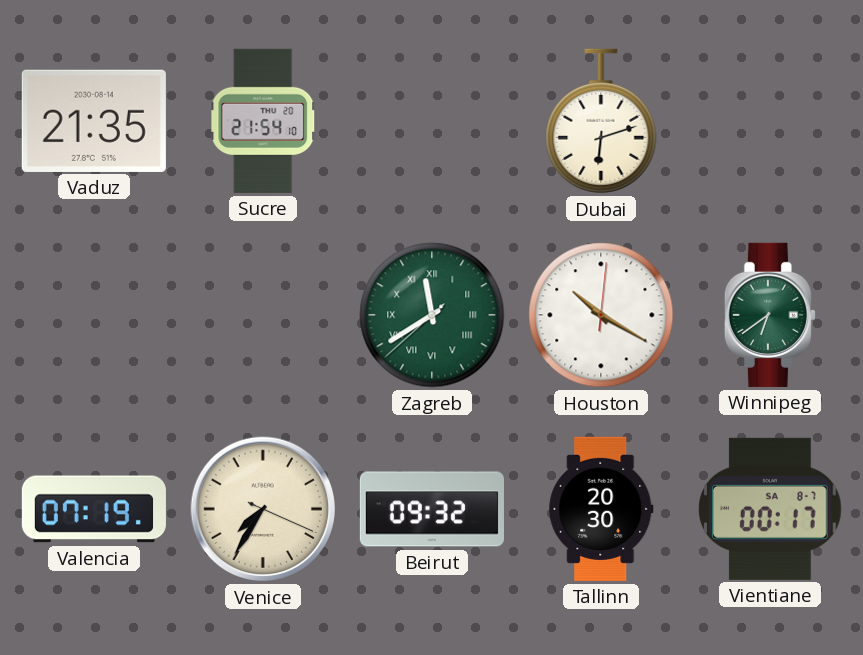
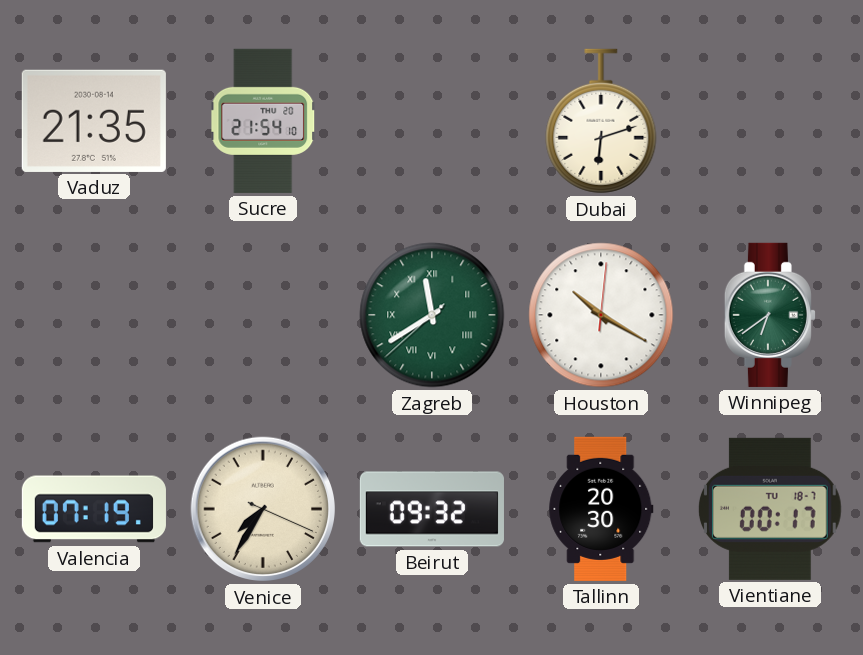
Vientiane date: SA 8-7 -> TU 18-7
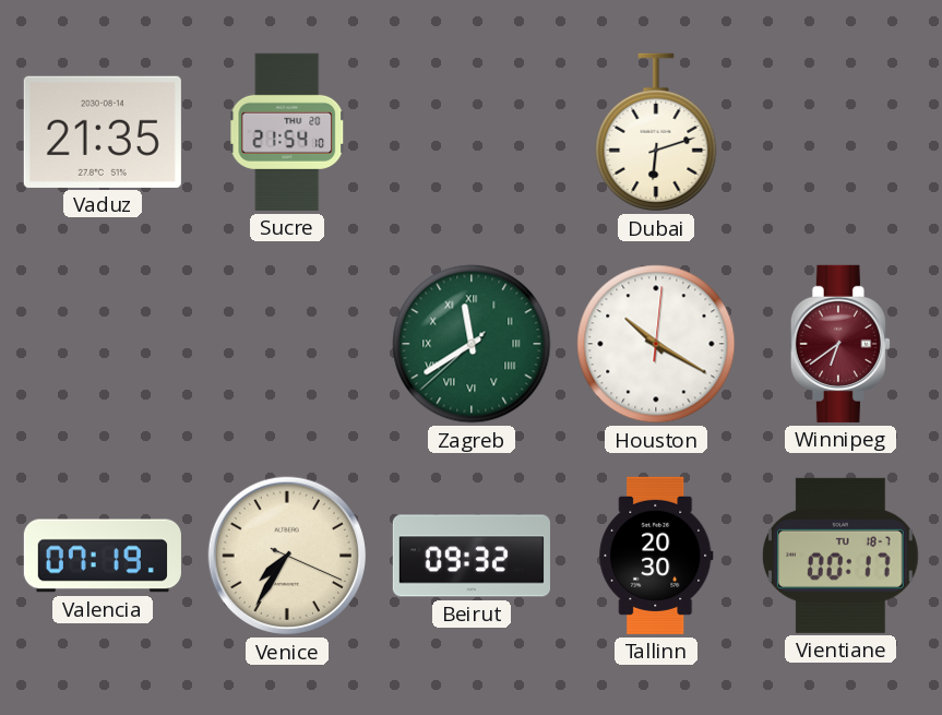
Winnipeg dial: green -> burgundy
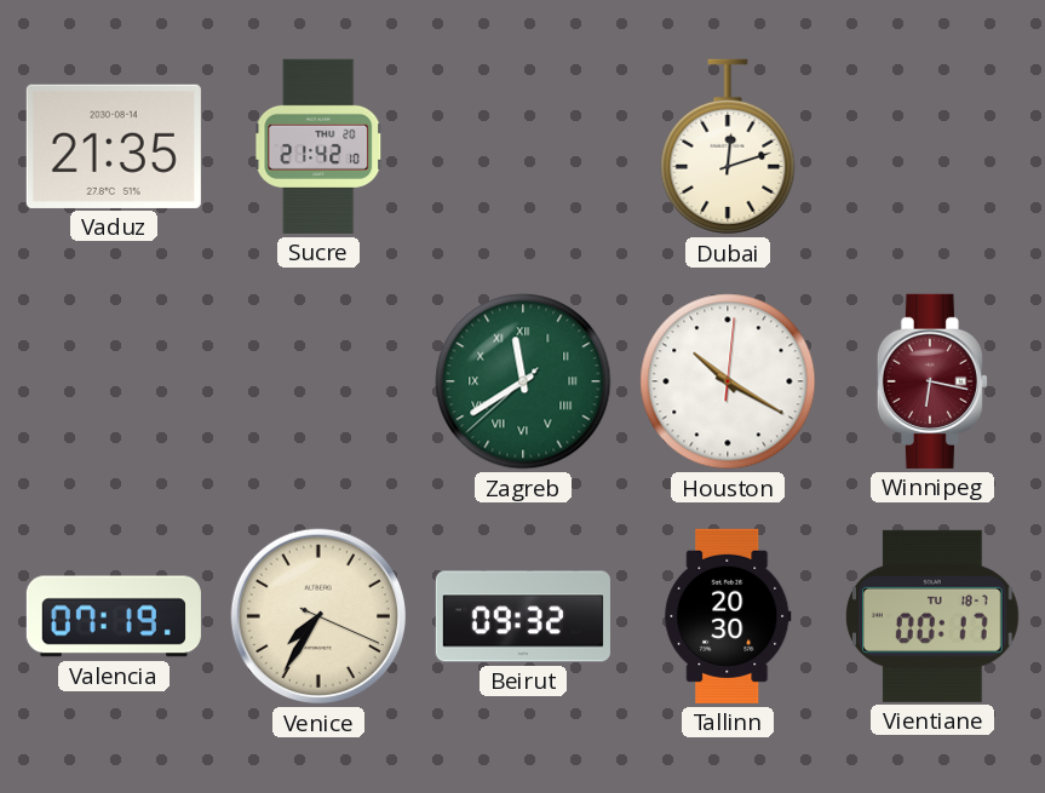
Sucre: 21:54 -> 21:42
Dubai: 6:12 -> 12:12
Winnipeg: 6:39 -> 6:17
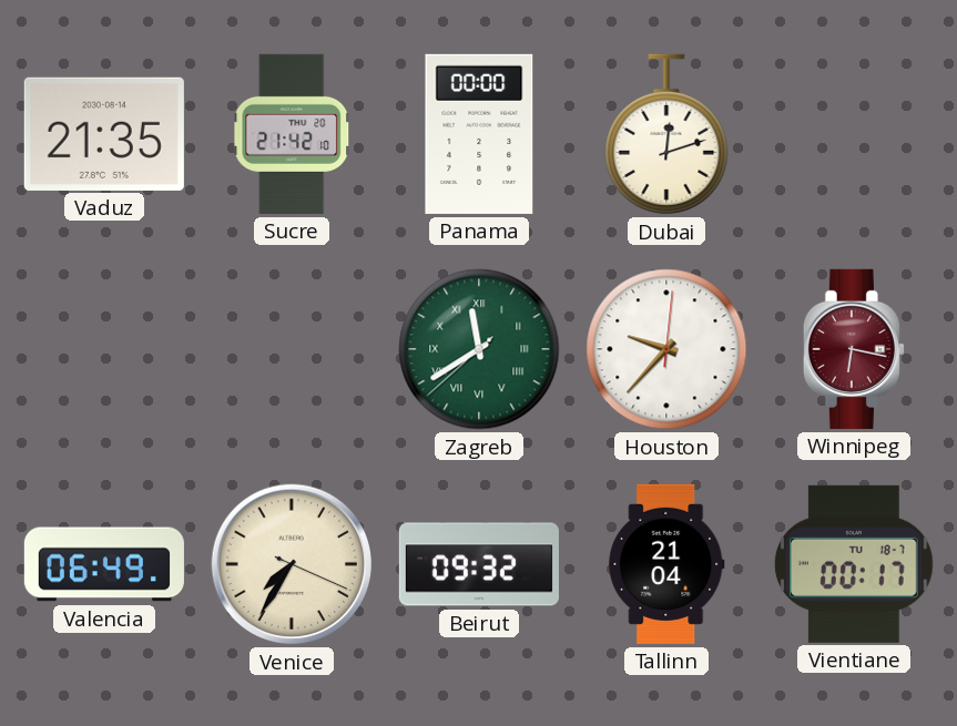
Panama: none -> 00:00
Houston: 10:20 -> 9:37
Valencia: 07:19 -> 06:49
Tallinn: 20:30 -> 21:04
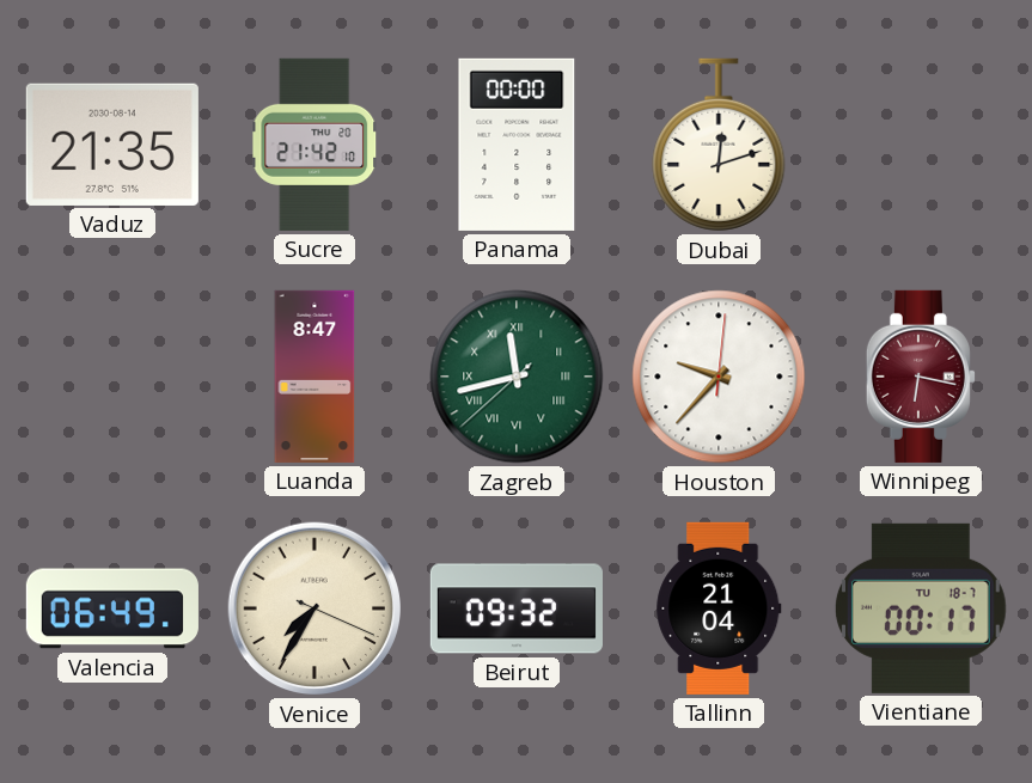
Luanda: none -> 8:47
Zagreb: 11:39 -> 11:42
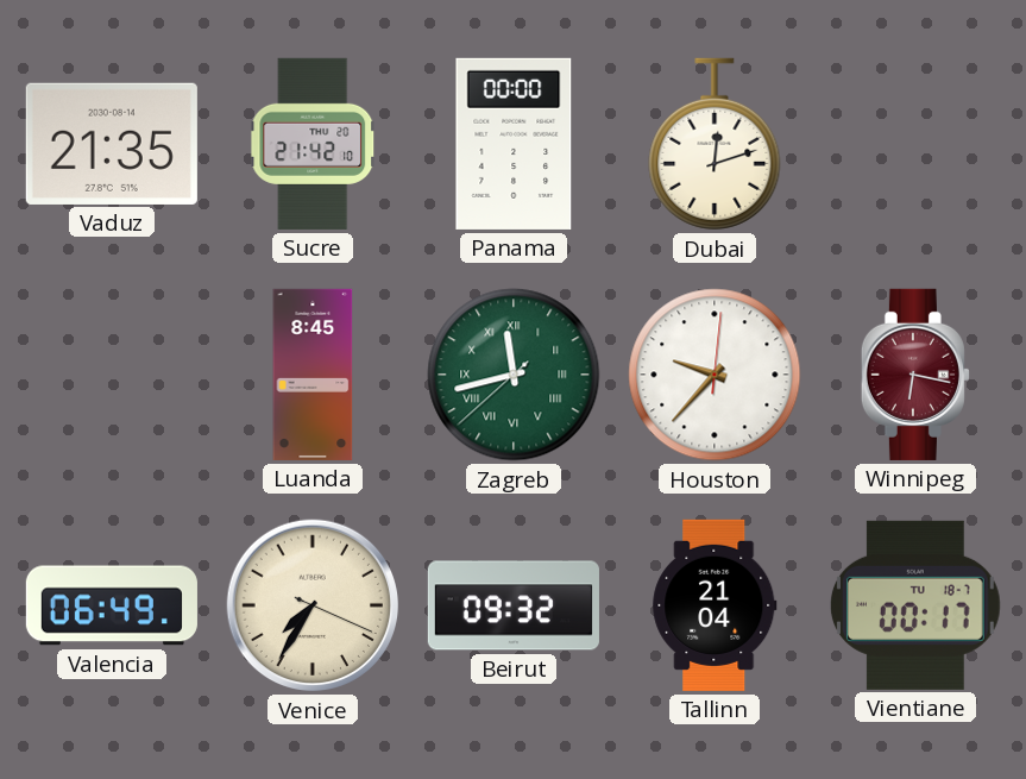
Luanda: 8:47 -> 8:45
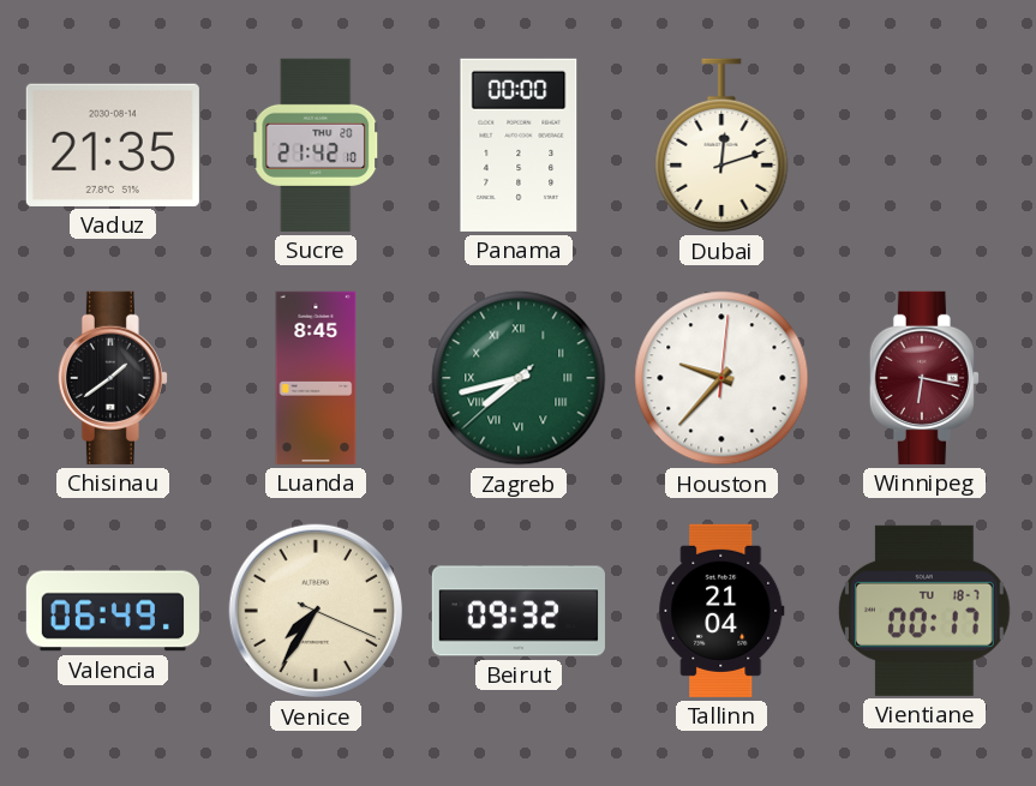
Chisinau: none -> 1:39
Zagreb: 11:42 -> 7:42
